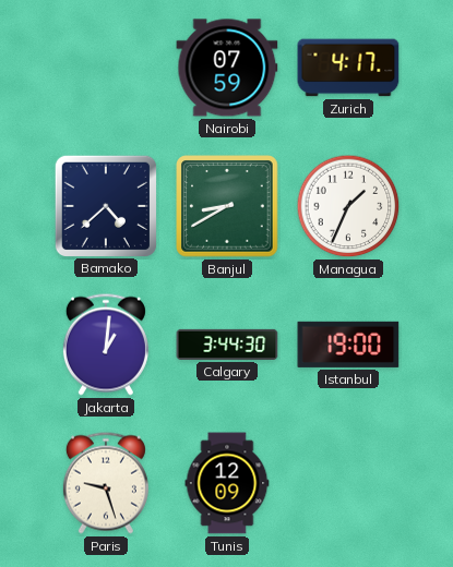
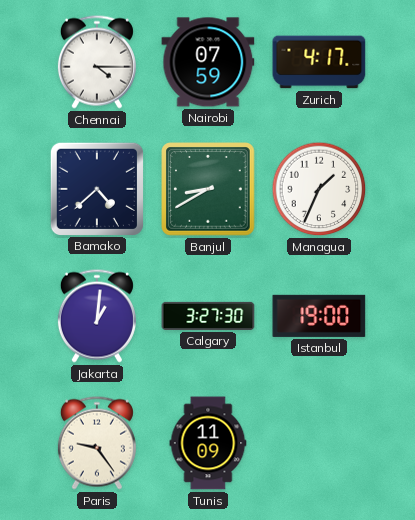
Chennai: none -> 4:15
Calgary: 3:44 -> 3:27
Paris: 9:27 -> 9:24
Tunis: 12:09 -> 11:09
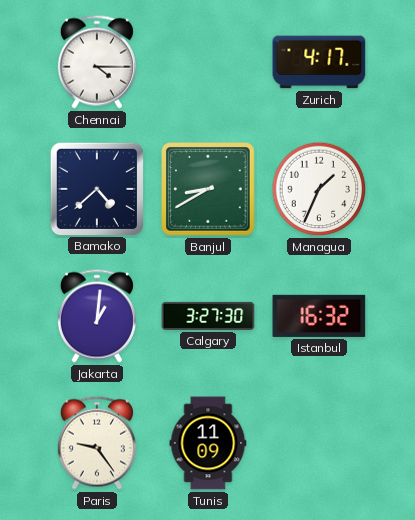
Nairobi: 07:59 -> none
Istanbul: 19:00 -> 16:32
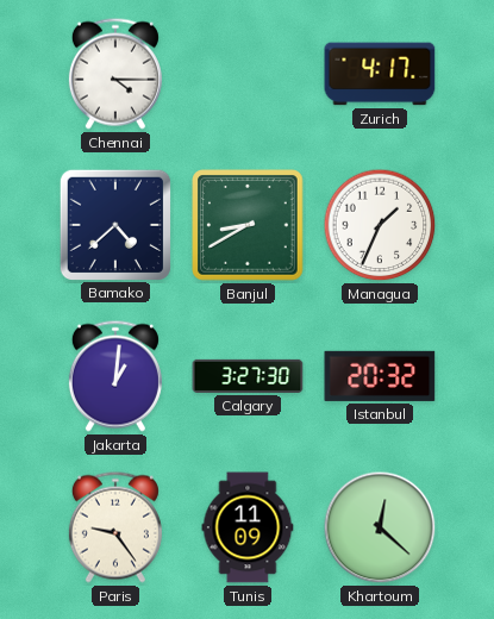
Istanbul: 16:32 -> 20:32
Khartoum: none -> 12:22
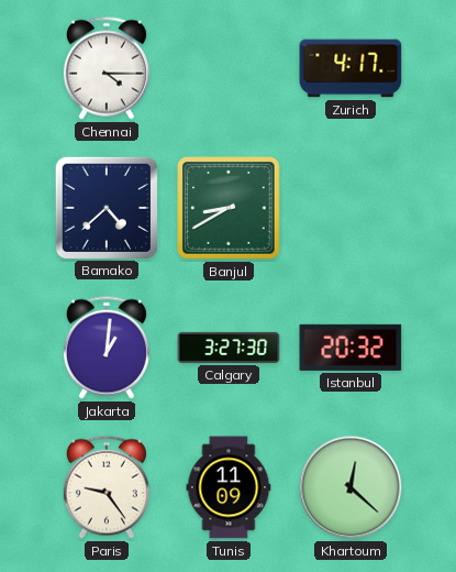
Managua: 1:34 -> none
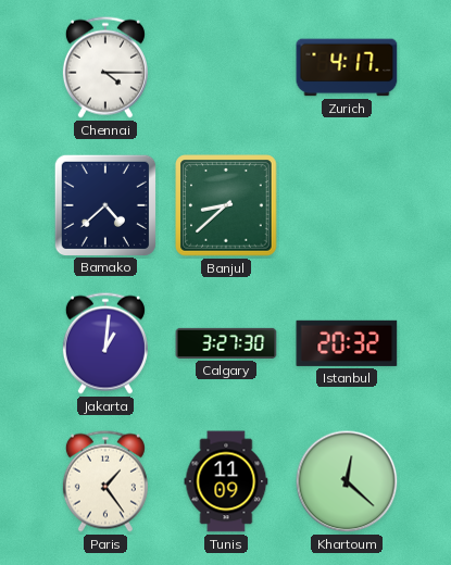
Banjul: 8:40 -> 8:38
Paris: 9:24 -> 1:24
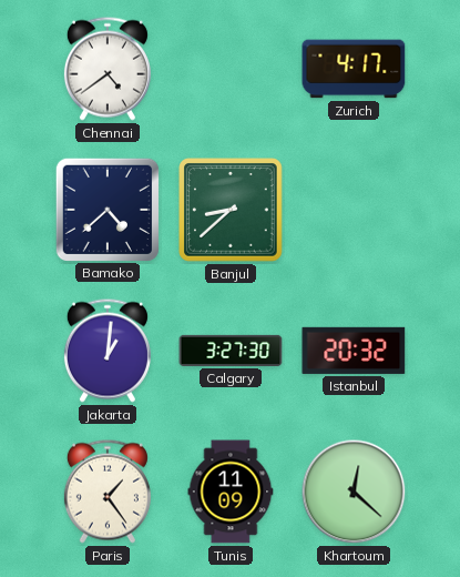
Chennai: 4:15 -> 4:39
